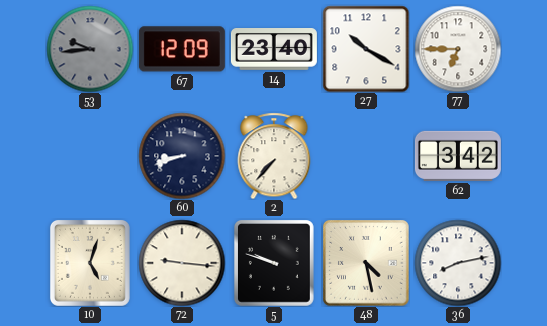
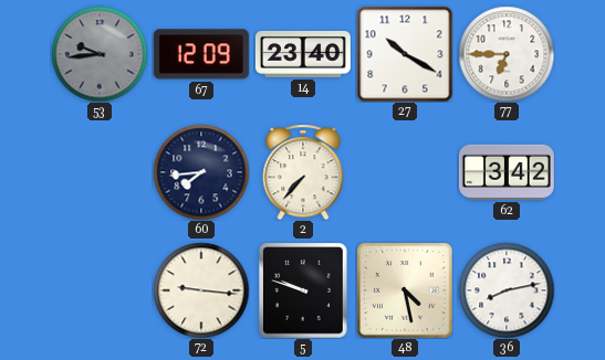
60: 8:42 -> 7:44
10: 5:03 -> none
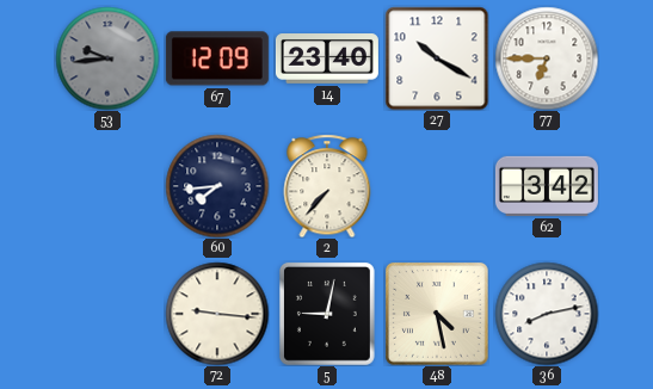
5: 9:48 -> 9:02
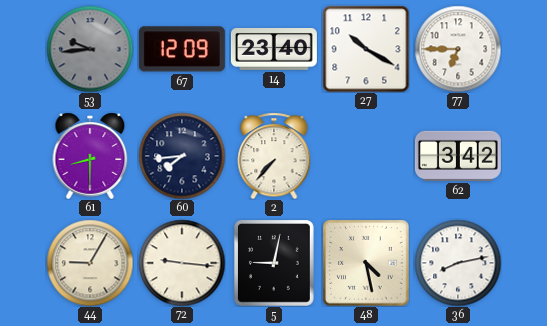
61: none -> 8:30
44: none -> 9:05
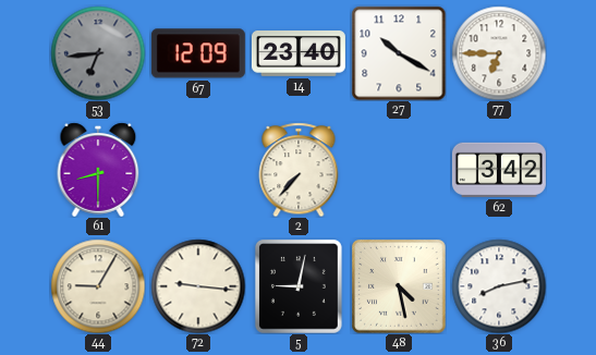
53: 9:44 -> 6:44
60: 7:44 -> none
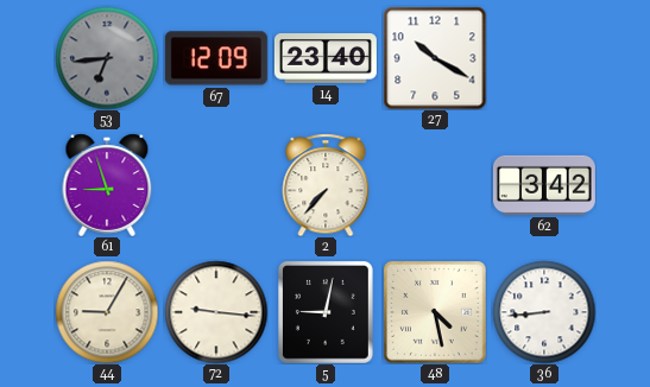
77: 6:45 -> none
61: 8:30 -> 8:57
36: 8:13 -> 8:44
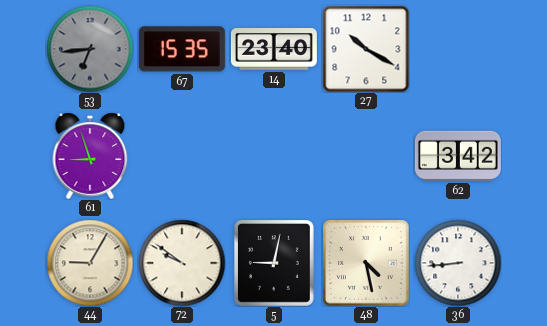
67: 12:09 -> 15:35
2: 7:37 -> none
72: 9:16 -> 9:51
